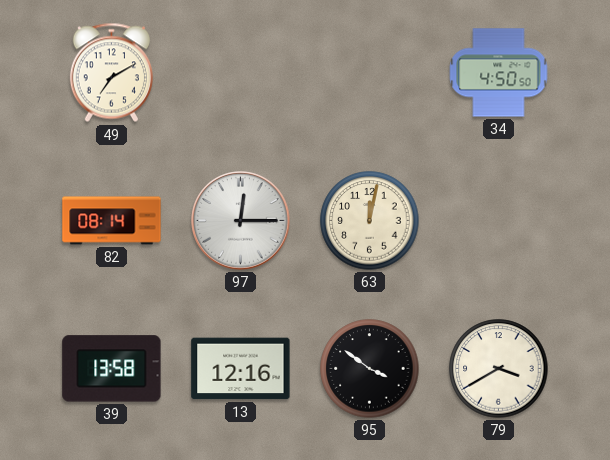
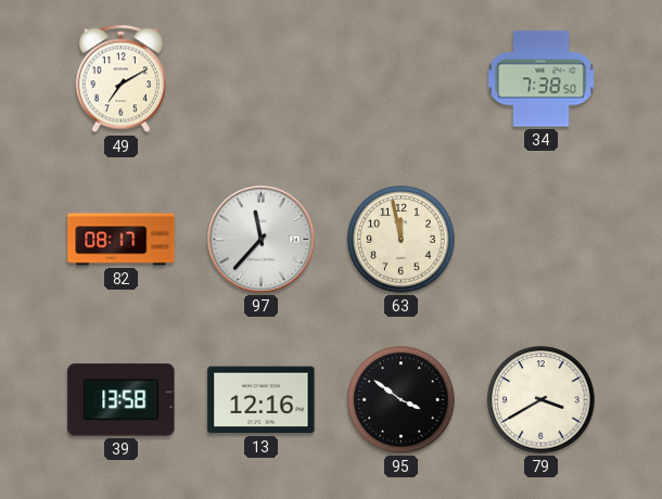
34: 4:50 -> 7:38
82: 08:14 -> 08:17
97: 12:15 -> 11:37
63: 12:02 -> 11:58
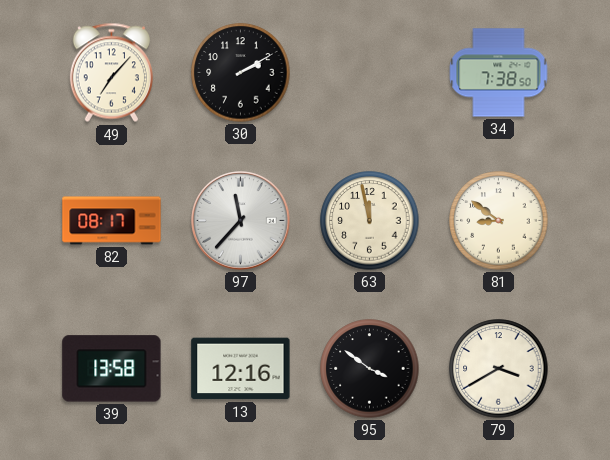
49: 7:10 -> 7:07
30: none -> 2:10
81: none -> 8:51
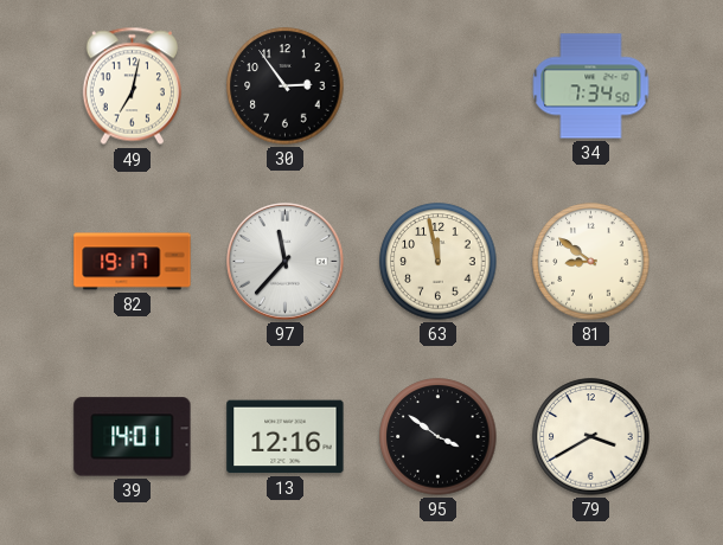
49: 7:07 -> 7:02
30: 2:10 -> 2:54
34: 7:38 -> 7:34
82: 08:17 -> 19:17
39: 13:58 -> 14:01
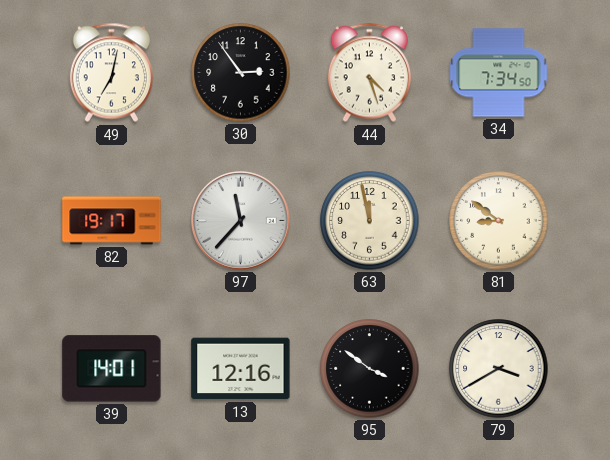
44: none -> 4:27
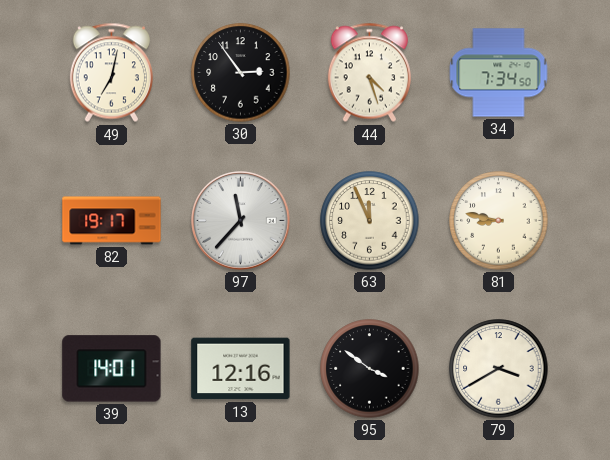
63: 11:58 -> 11:56
81: 8:51 -> 8:47
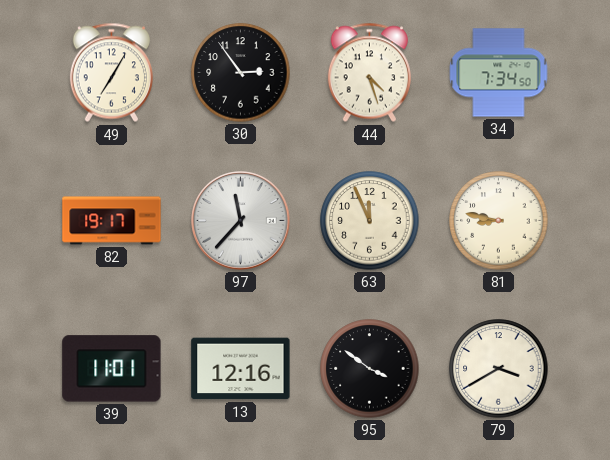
49: 7:02 -> 7:05
39: 14:01 -> 11:01
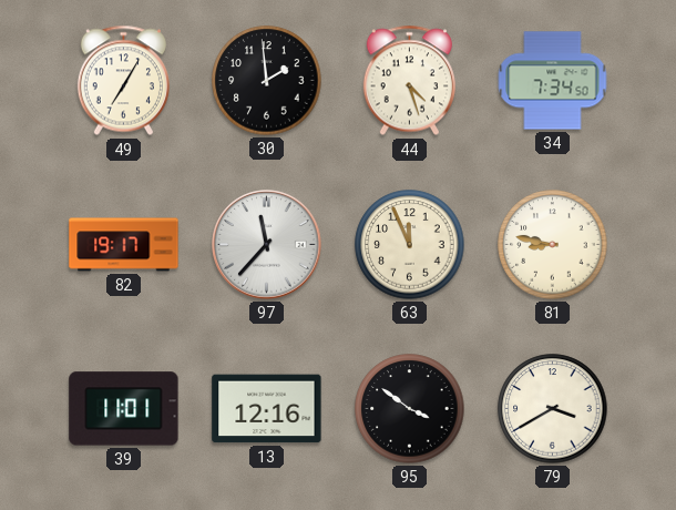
30: 2:54 -> 1:59
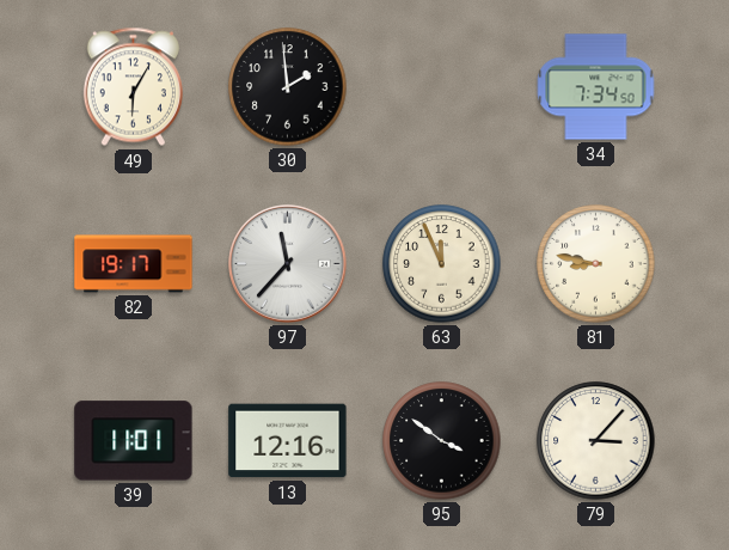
49: 7:05 -> 6:05
44: 4:27 -> none
79: 3:40 -> 3:07
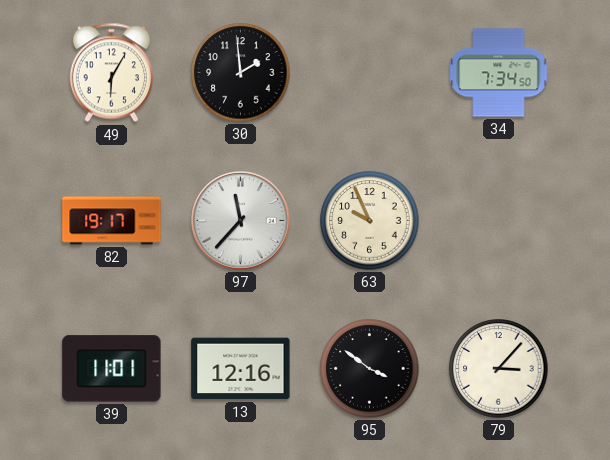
63: 11:56 -> 9:56
81: 8:47 -> none
